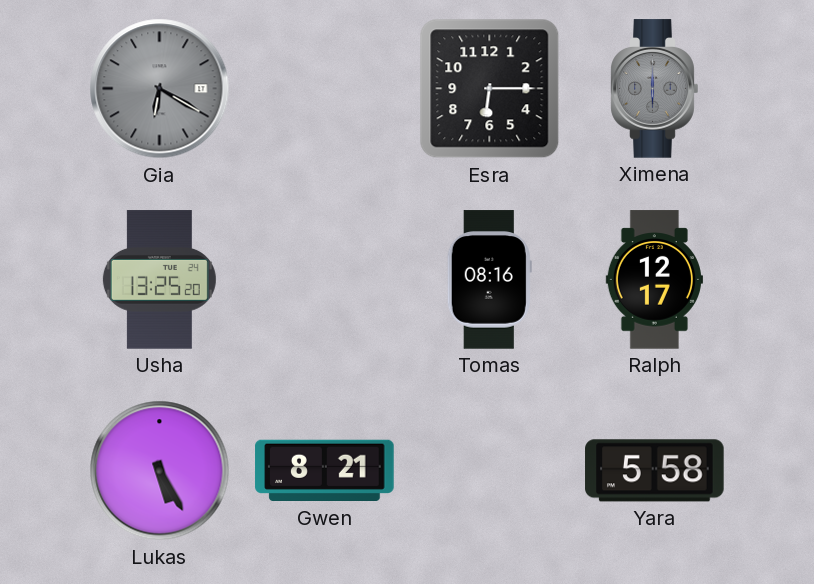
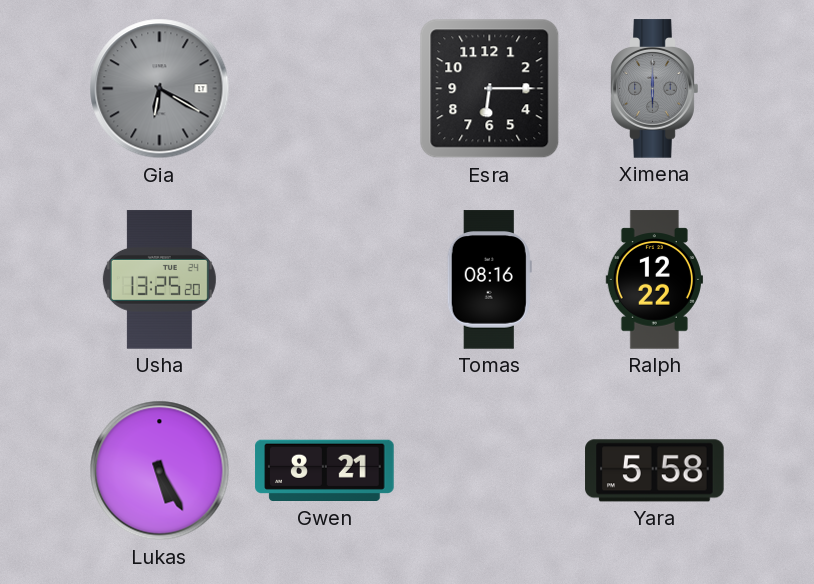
Ralph: 12:17 -> 12:22
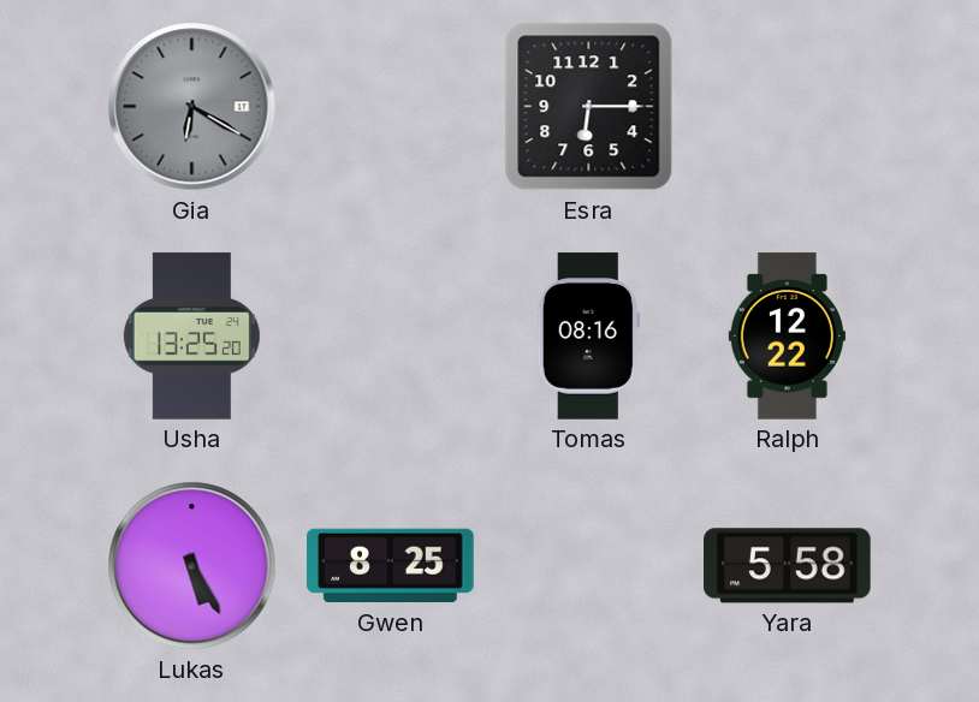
Ximena: 6:00 -> none
Gwen: 8:21 -> 8:25
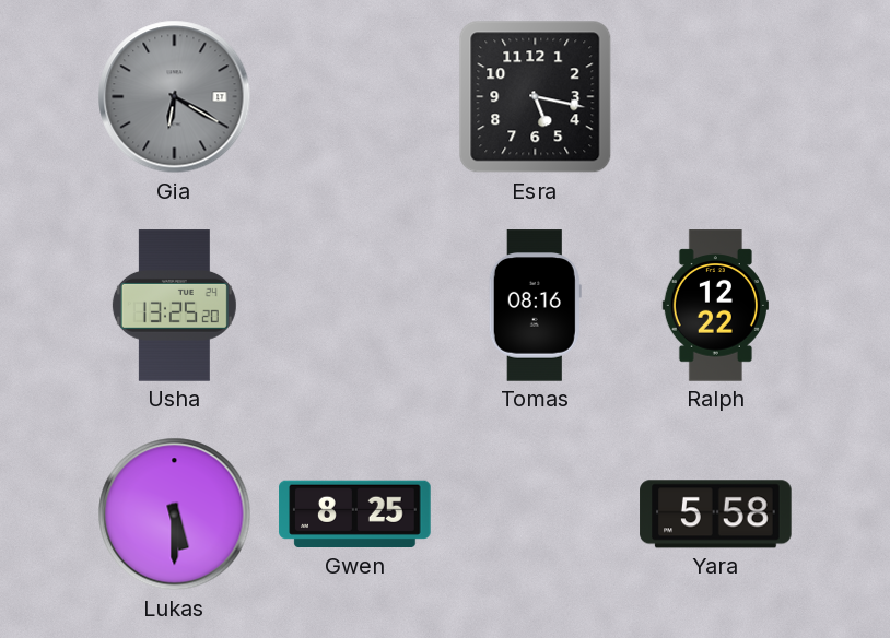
Esra: 6:15 -> 5:17
Lukas: 5:25 -> 5:30
